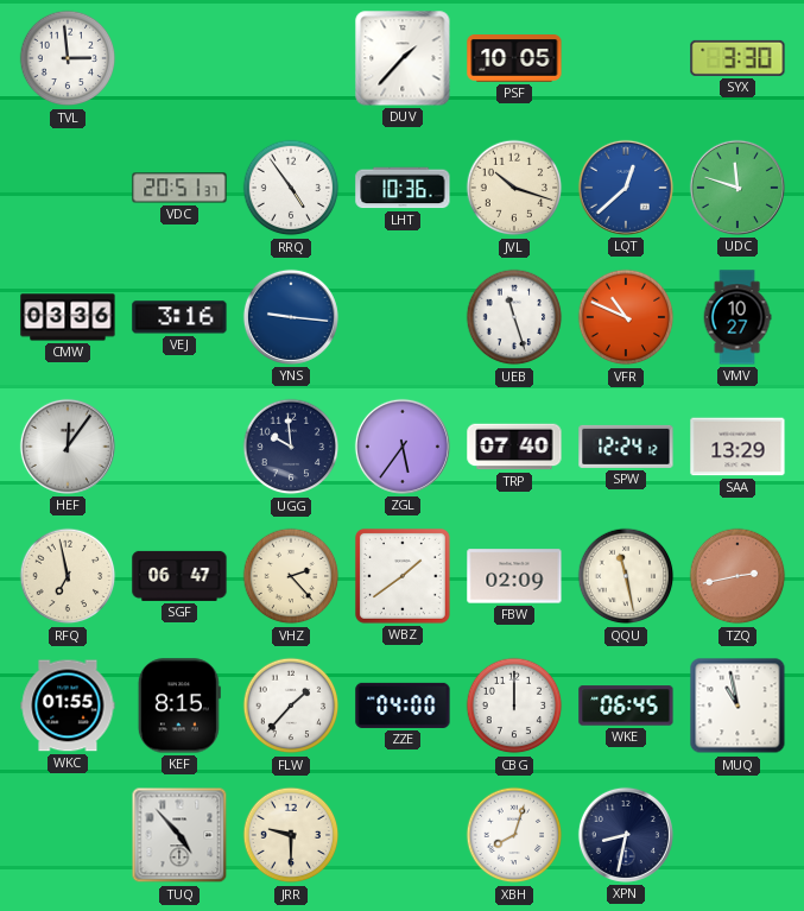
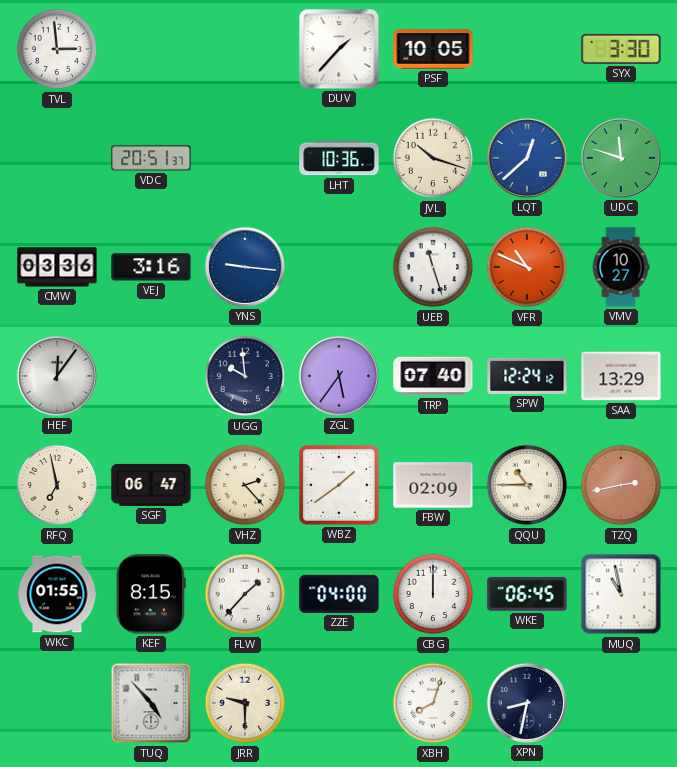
RRQ: 4:54 -> none
QQU: 11:28 -> 10:45
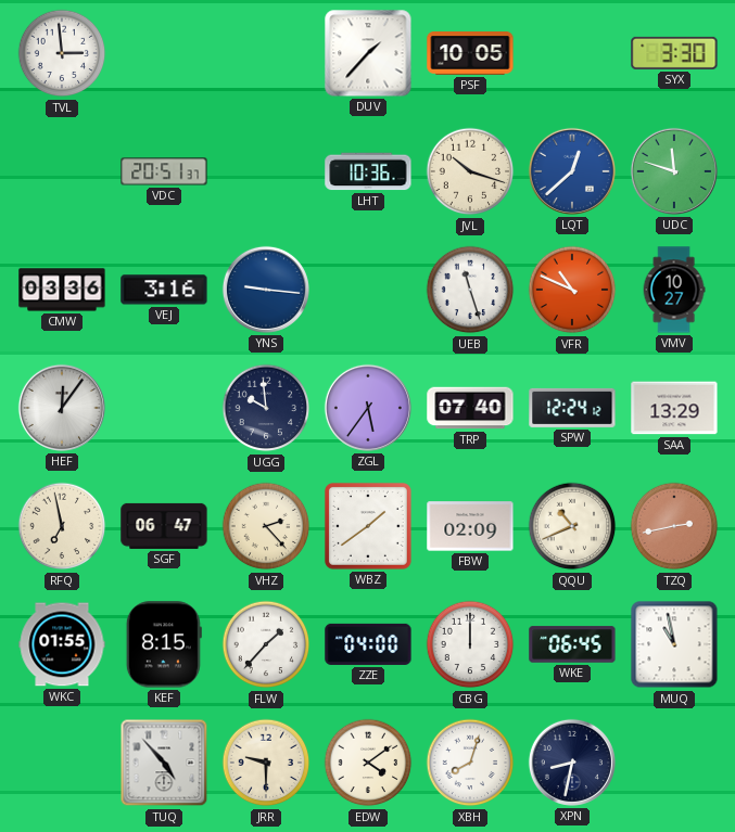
QQU: 10:45 -> 10:41
EDW: none -> 4:09
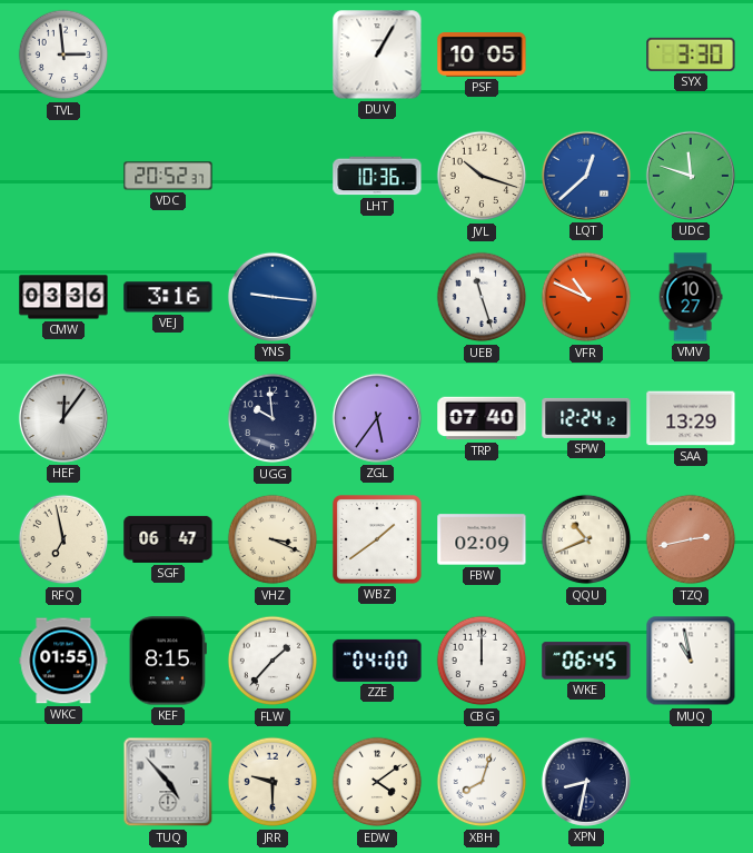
DUV: 1:37 -> 1:05
VDC: 20:51 -> 20:52
VHZ: 2:23 -> 3:19
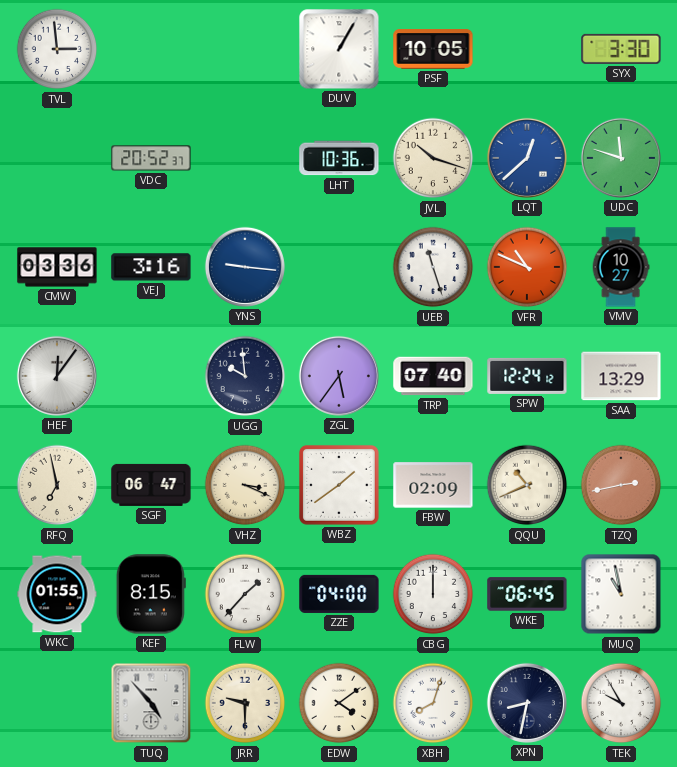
TEK: none -> 9:55
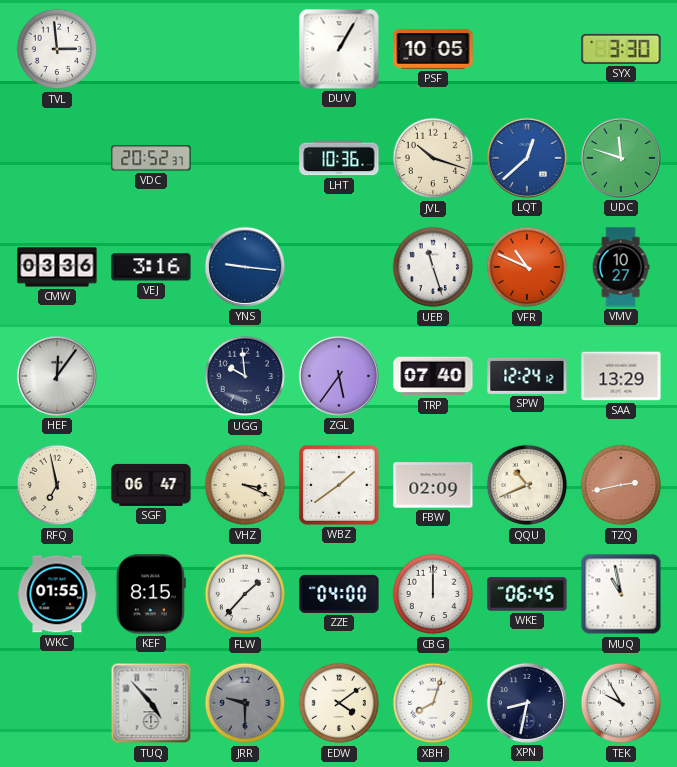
JRR dial: cream -> grey
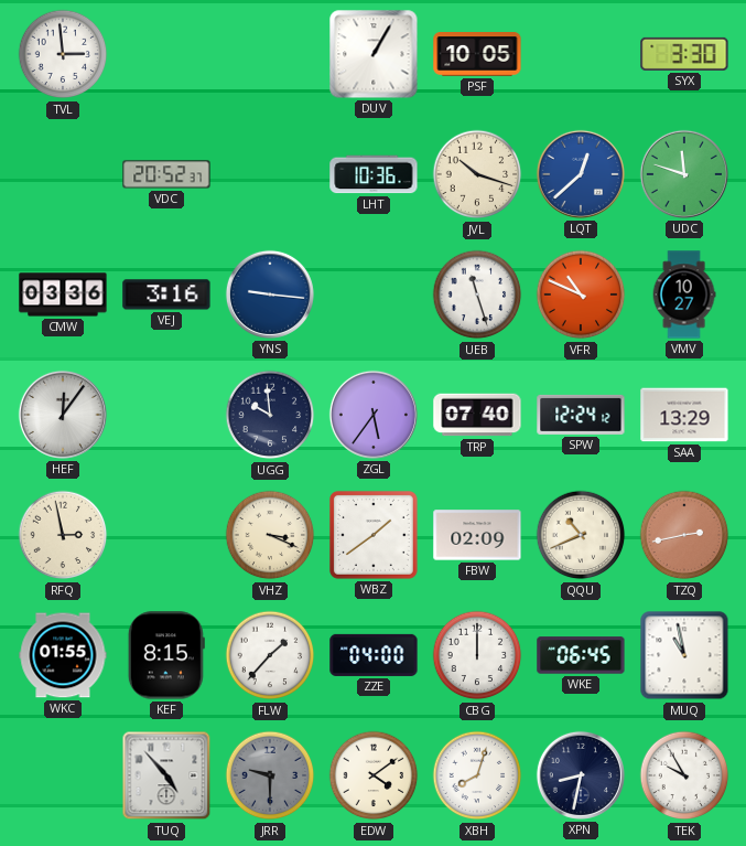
RFQ: 6:58 -> 2:58
SGF: 06:47 -> none
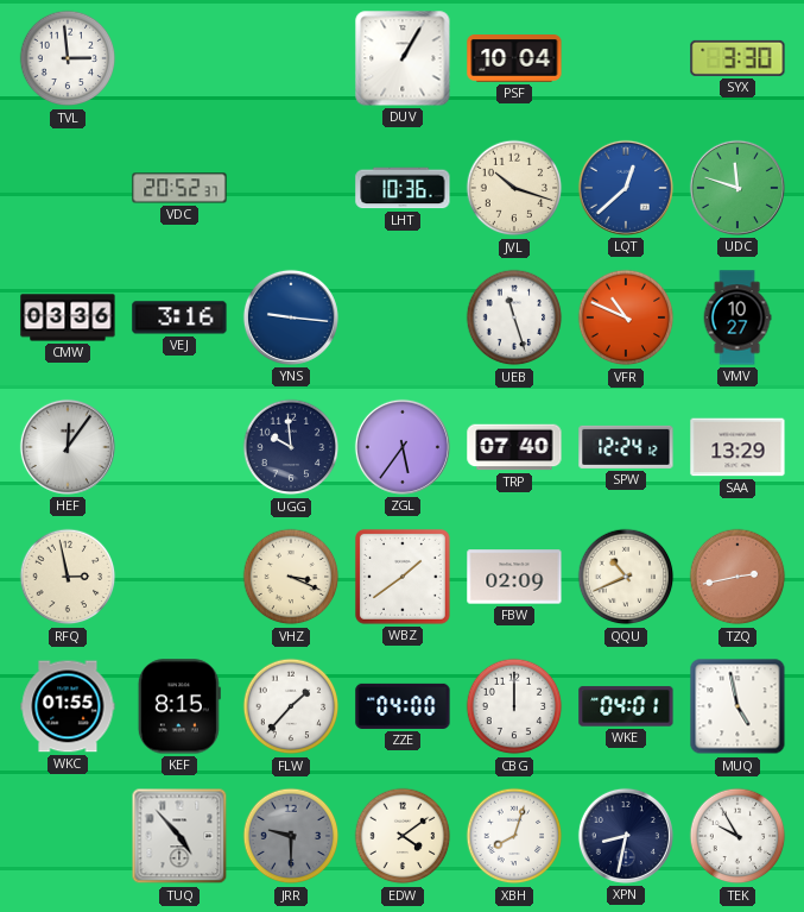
PSF: 10:05 -> 10:04
WKE: 06:45 -> 04:01
MUQ: 10:58 -> 4:58
